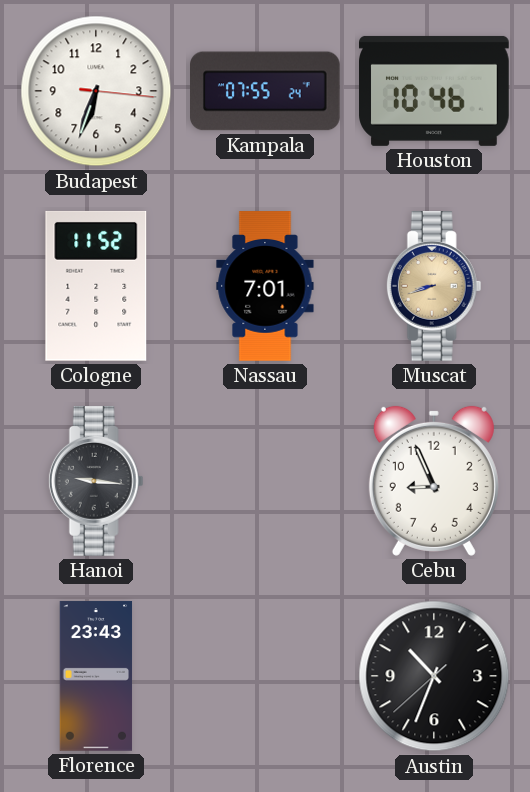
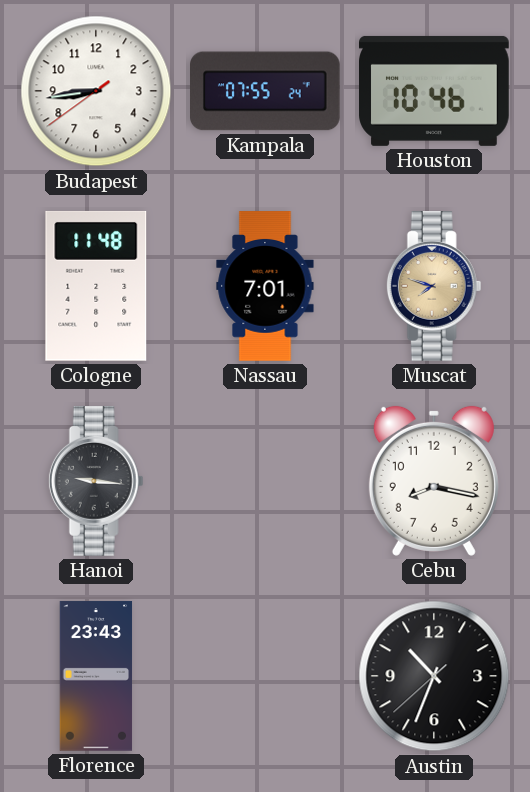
Budapest: 6:33 -> 8:43
Cologne: 11:52 -> 11:48
Muscat: 8:42 -> 7:48
Cebu: 8:56 -> 8:17
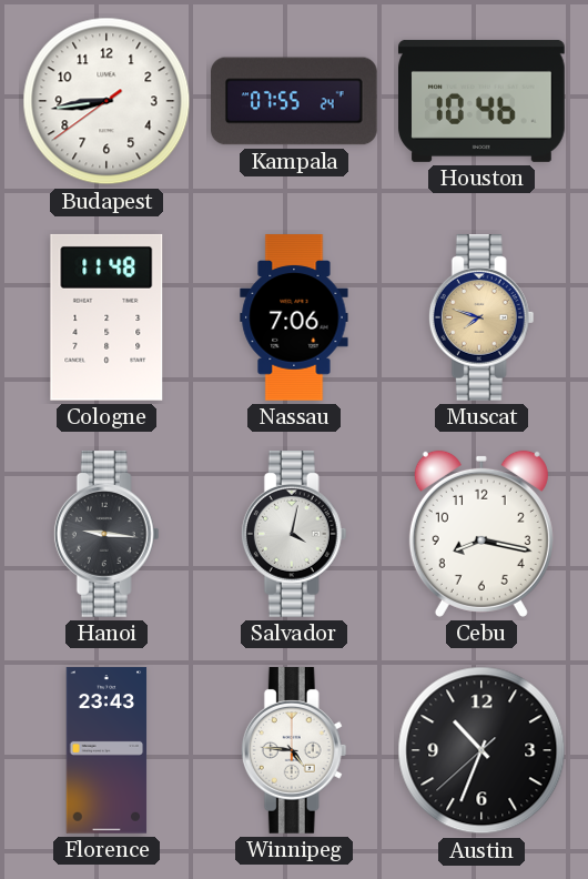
Nassau: 7:01 -> 7:06
Salvador: none -> 4:02
Winnipeg: none -> 4:46
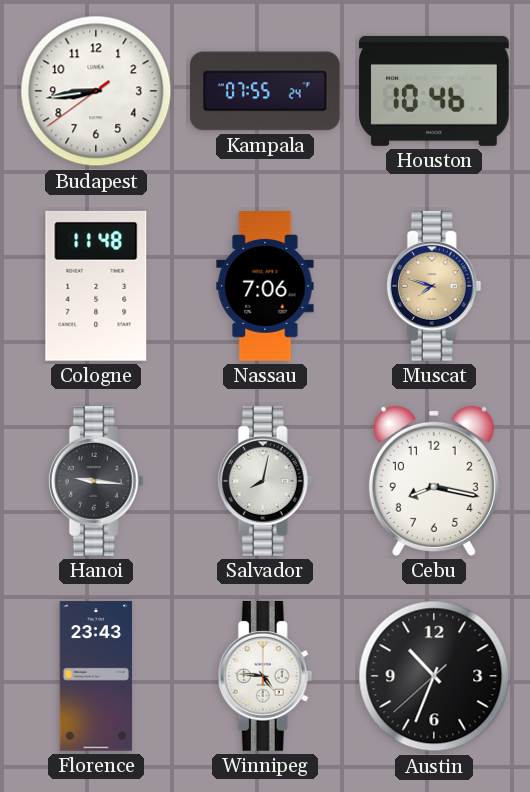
Salvador: 4:02 -> 8:02
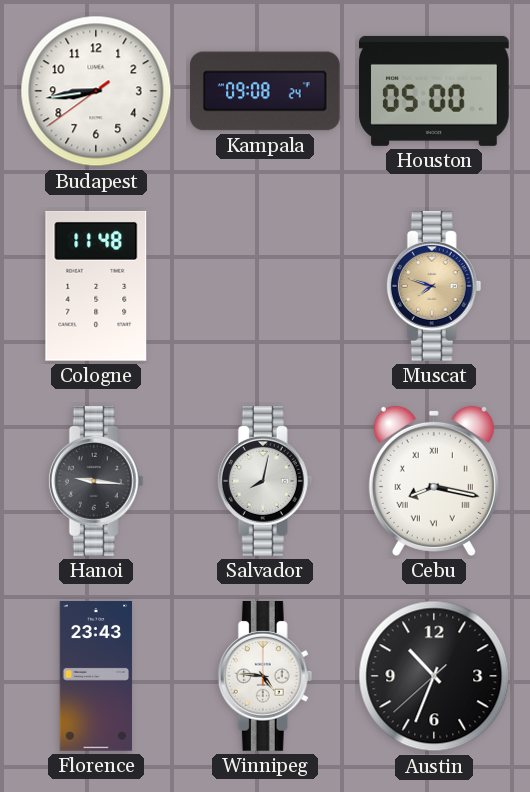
Kampala: 07:55 -> 09:08
Houston: 10:46 -> 05:00
Nassau: 7:06 -> none
Cebu numerals: Arabic -> Roman
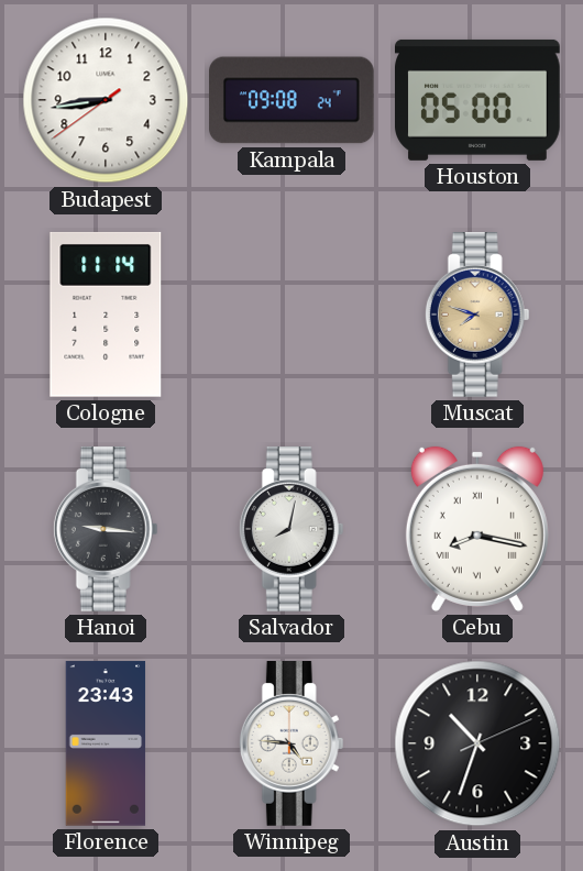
Cologne: 11:48 -> 11:14
Austin: 10:33:38 -> 10:33:11
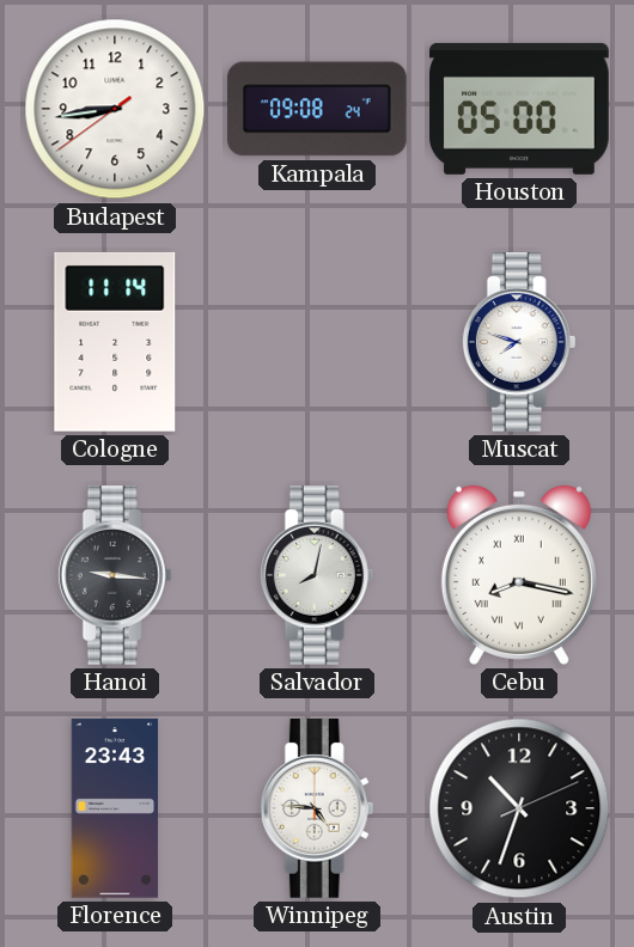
Muscat dial: champagne -> white
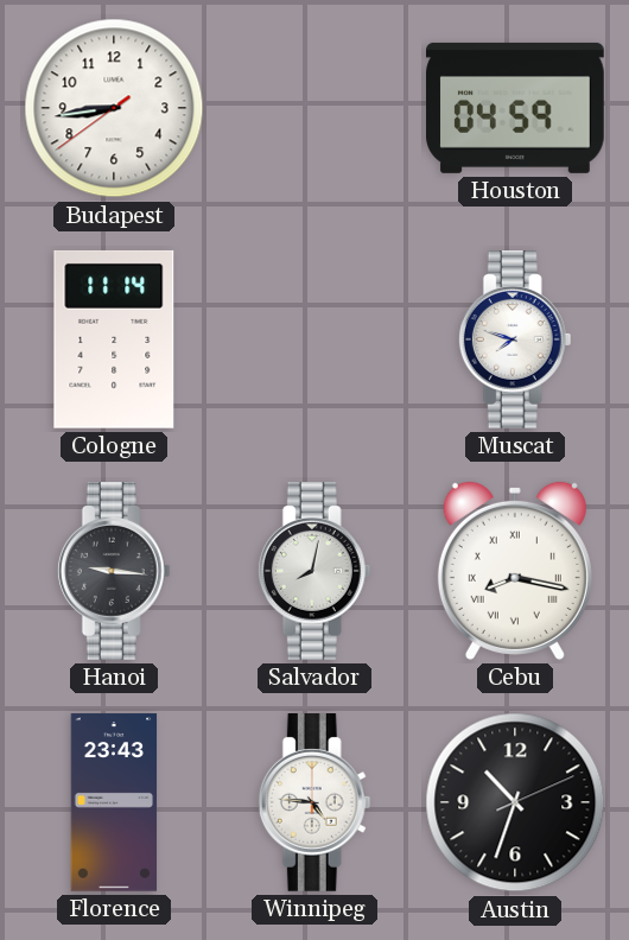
Kampala: 09:08 -> none
Houston: 05:00 -> 04:59
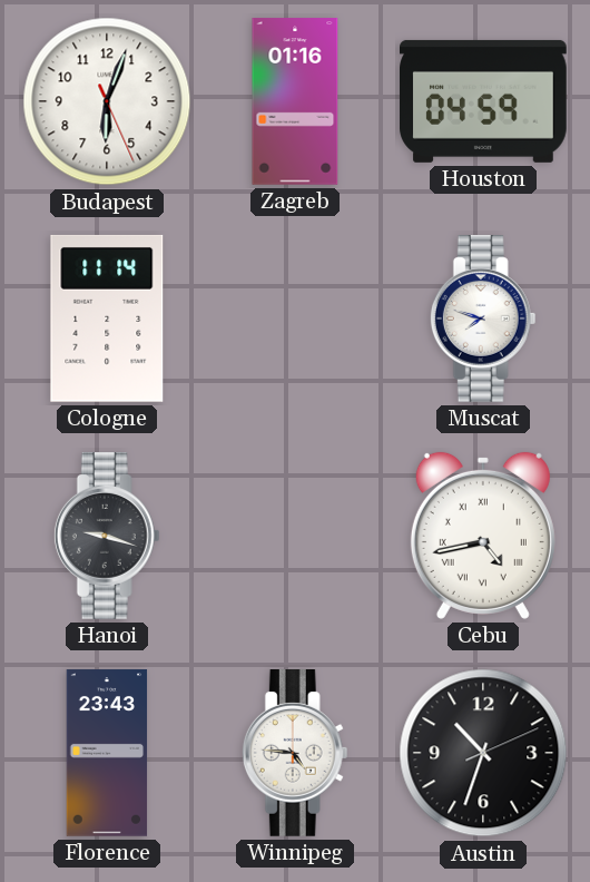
Budapest: 8:43 -> 6:03
Zagreb: none -> 01:16
Hanoi: 9:16 -> 9:18
Salvador: 8:02 -> none
Cebu: 8:17 -> 4:43
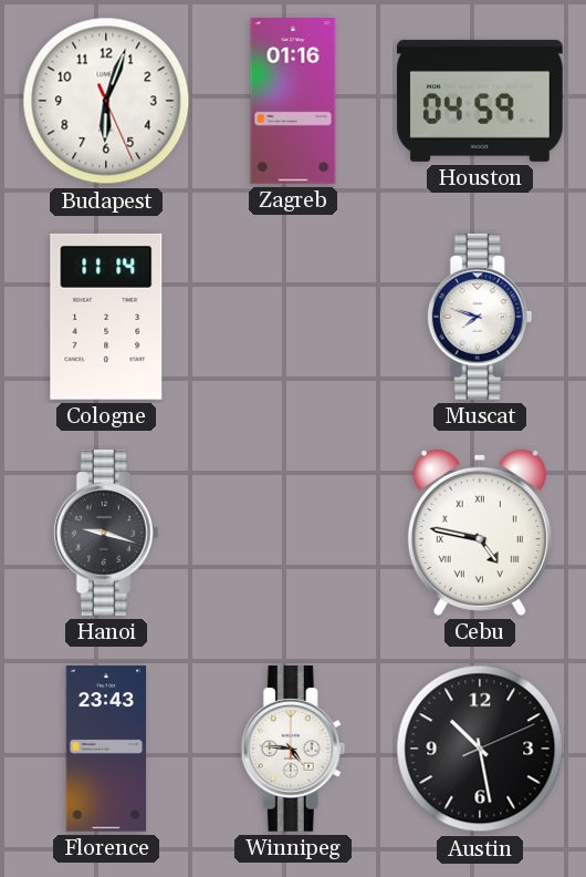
Cebu: 4:43 -> 4:47
Austin: 10:33 -> 10:28
